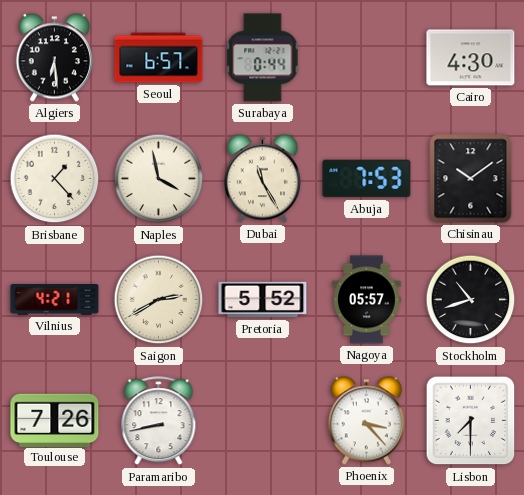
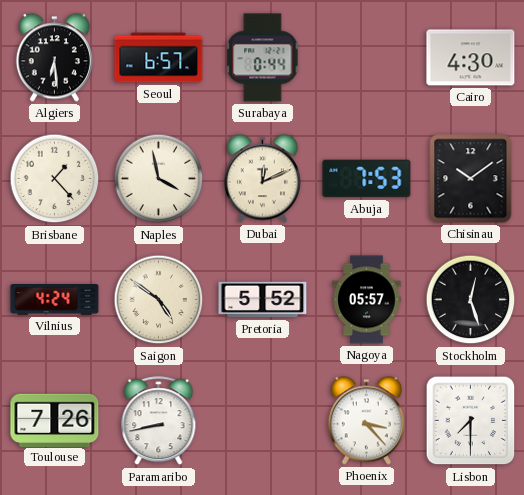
Dubai: 11:25 -> 12:11
Vilnius: 4:21 -> 4:24
Saigon: 2:40 -> 4:51
Stockholm: 10:42 -> 12:27
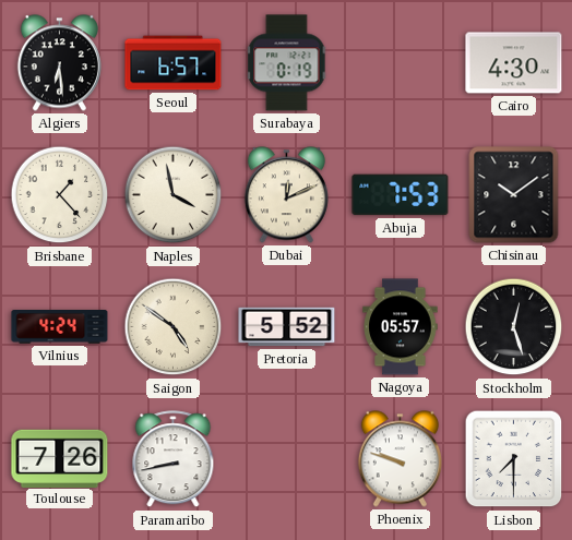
Surabaya: 0:44 -> 0:19
Phoenix: 3:23 -> 9:48
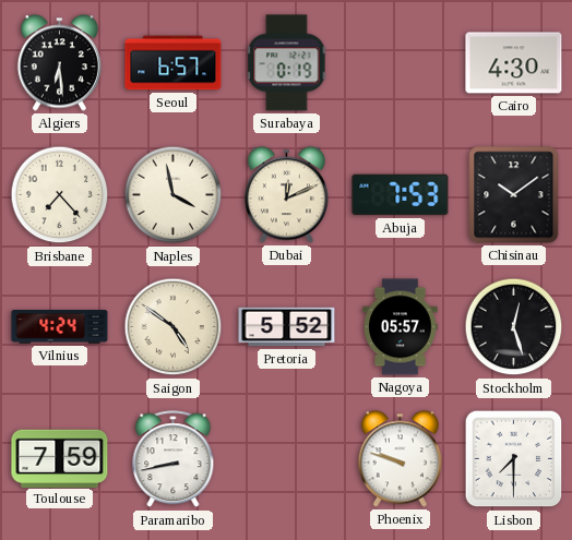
Brisbane: 1:23 -> 7:23
Toulouse: 7:26 -> 7:59
